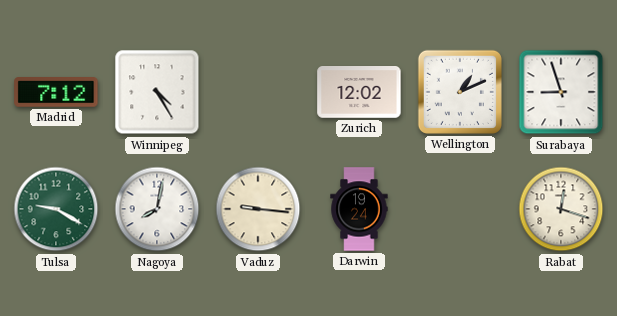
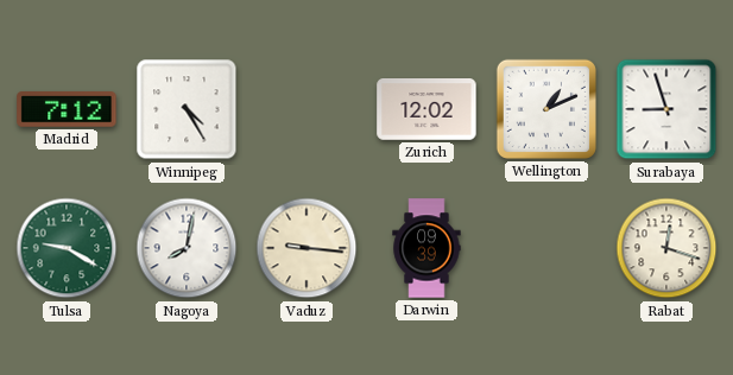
Darwin: 19:24 -> 09:39
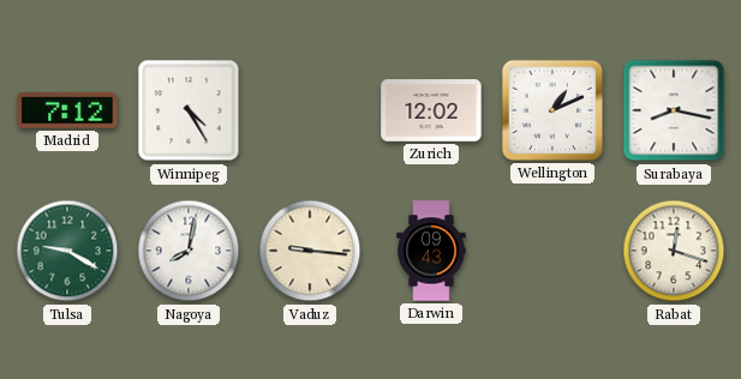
Surabaya: 8:57 -> 8:17
Darwin: 09:39 -> 09:43
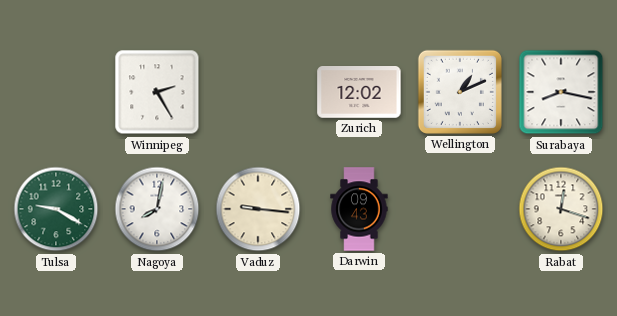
Madrid: 7:12 -> none
Winnipeg: 4:25 -> 2:25
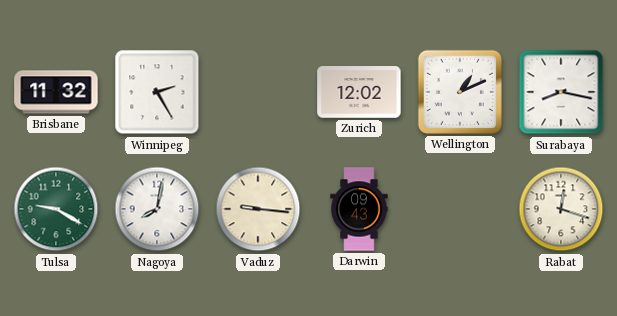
Brisbane: none -> 11:32
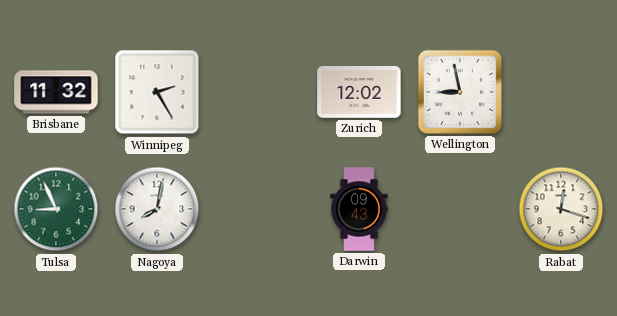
Wellington: 1:11 -> 8:58
Surabaya: 8:17 -> none
Tulsa: 9:20 -> 8:56
Vaduz: 9:16 -> none
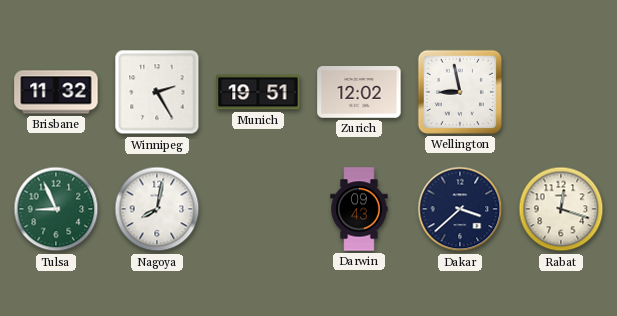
Munich: none -> 19:51
Dakar: none -> 3:38
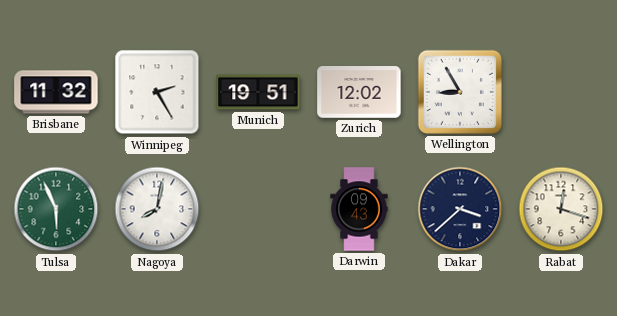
Wellington: 8:58 -> 8:55
Tulsa: 8:56 -> 5:56
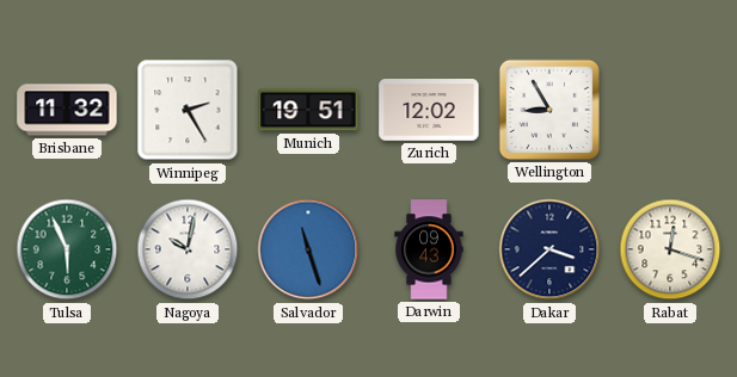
Nagoya: 8:02 -> 10:02
Salvador: none -> 11:27
